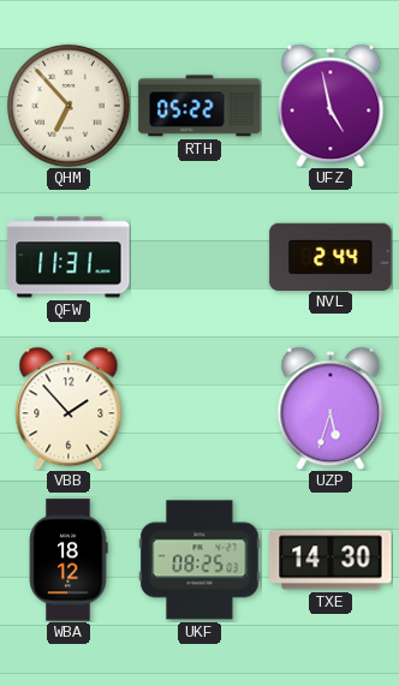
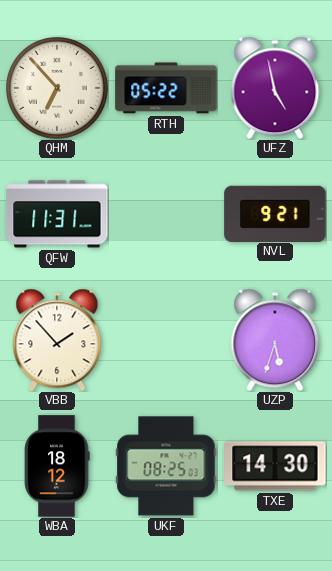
NVL: 2:44 -> 9:21
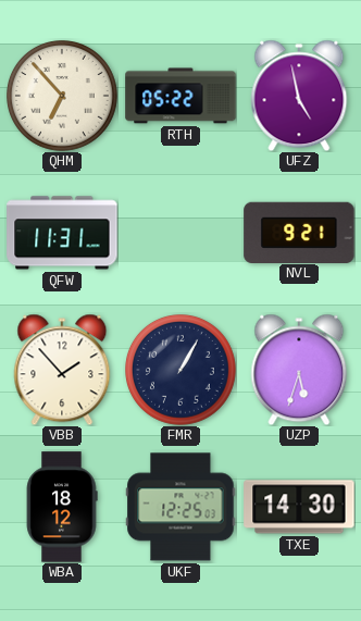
FMR: none -> 1:05
UKF: 08:25 -> 12:25
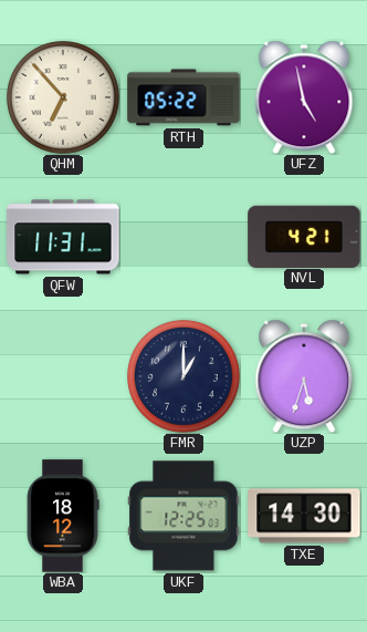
NVL: 9:21 -> 4:21
VBB: 1:53 -> none
FMR: 1:05 -> 1:00
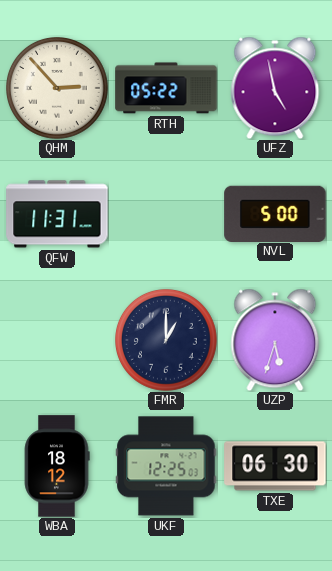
QHM: 6:53 -> 2:53
NVL: 4:21 -> 5:00
TXE: 14:30 -> 06:30
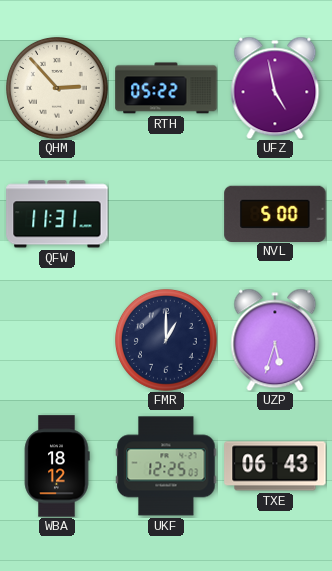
TXE: 06:30 -> 06:43
